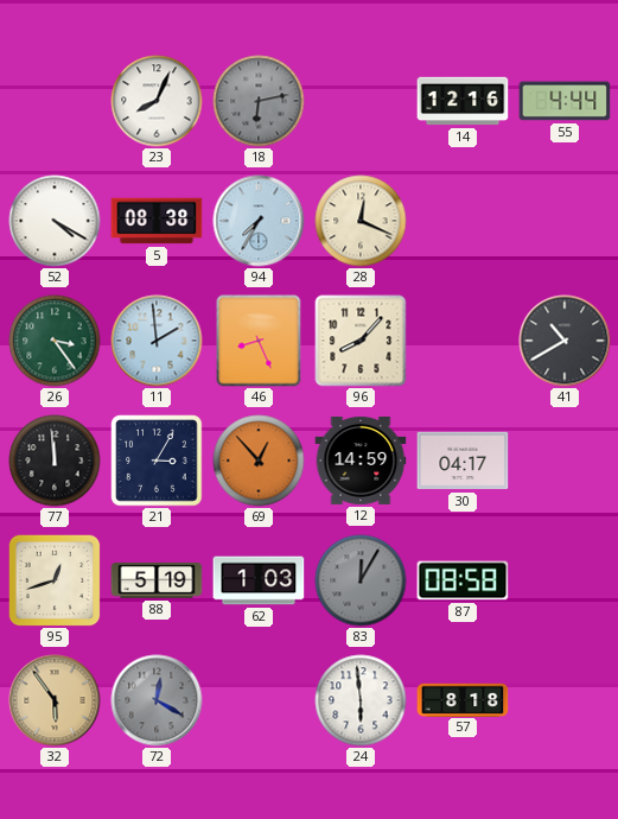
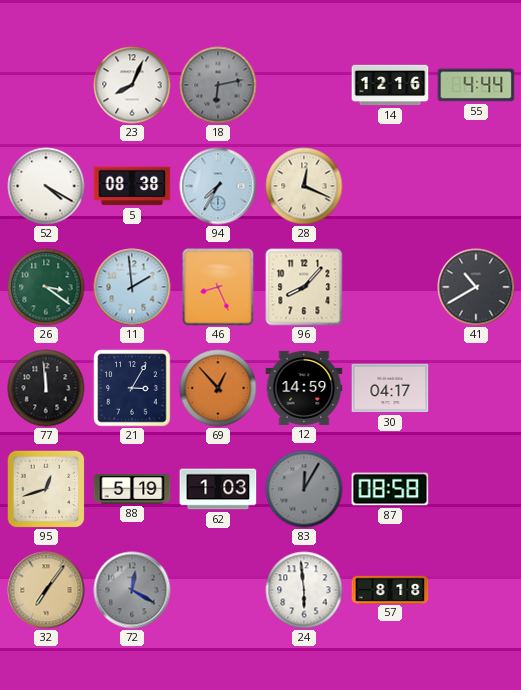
26: 3:24 -> 3:21
32: 5:54 -> 7:06
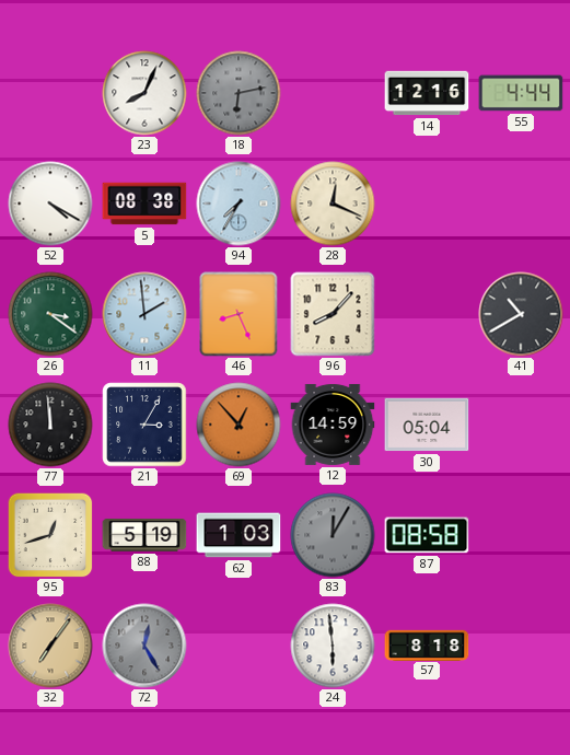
30: 04:17 -> 05:04
72: 12:20 -> 12:25
